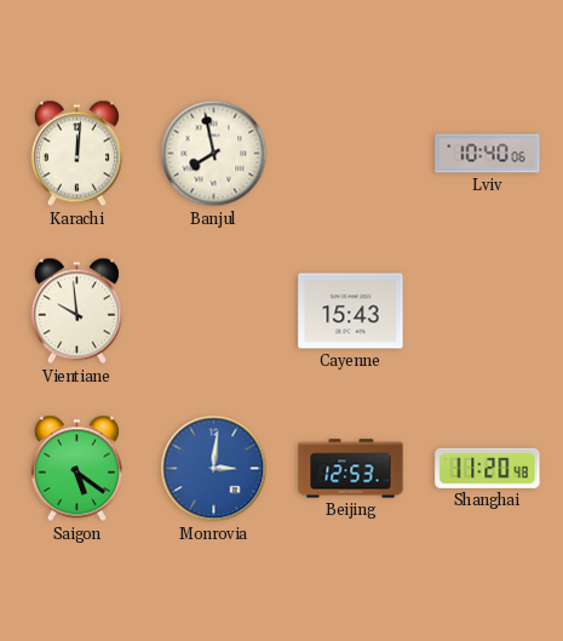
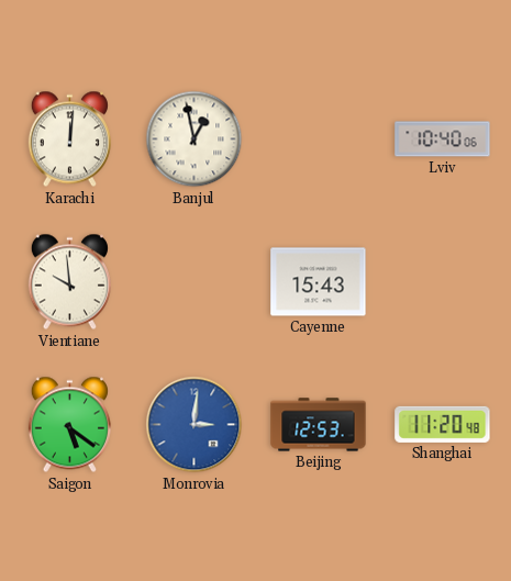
Banjul: 7:58 -> 12:58
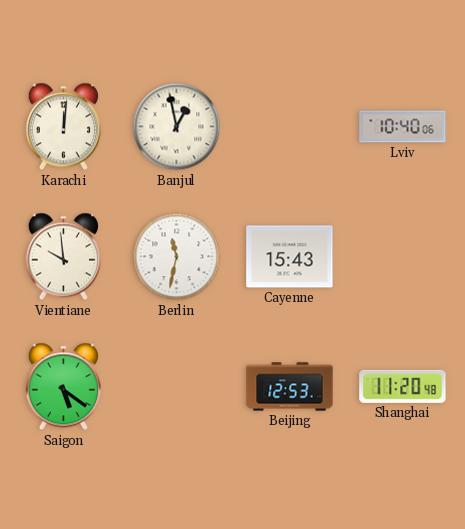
Berlin: none -> 11:32
Monrovia: 3:01 -> none
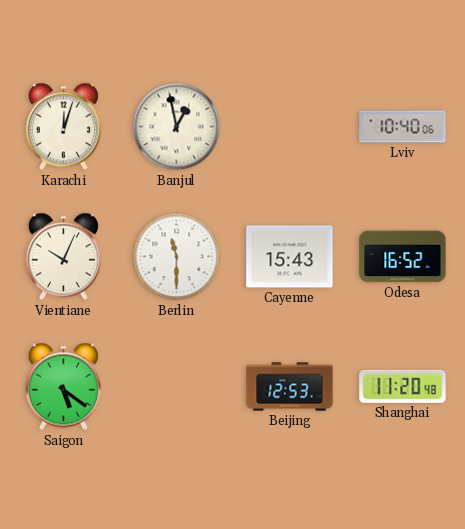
Karachi: 12:01 -> 12:03
Vientiane: 9:59 -> 10:04
Berlin: 11:32 -> 11:30
Odesa: none -> 16:52
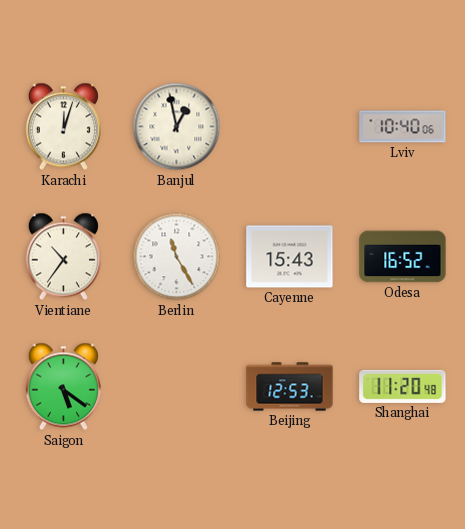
Vientiane: 10:04 -> 10:36
Berlin: 11:30 -> 11:25
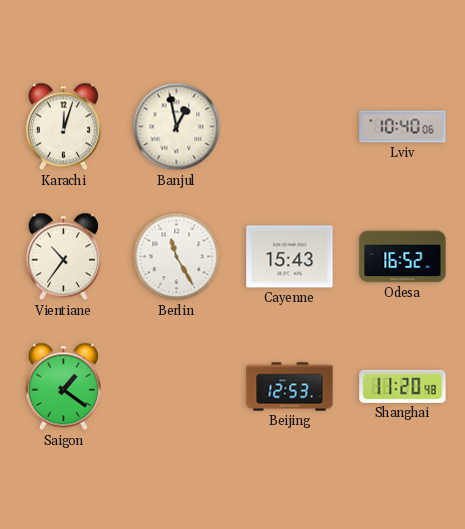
Saigon: 5:21 -> 1:21
